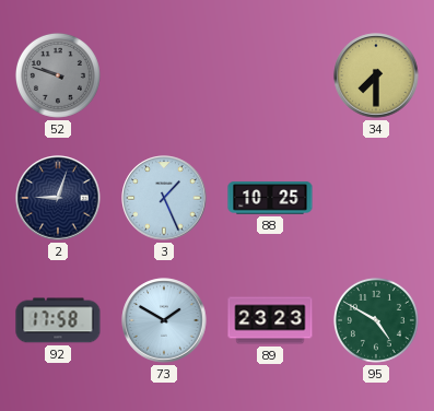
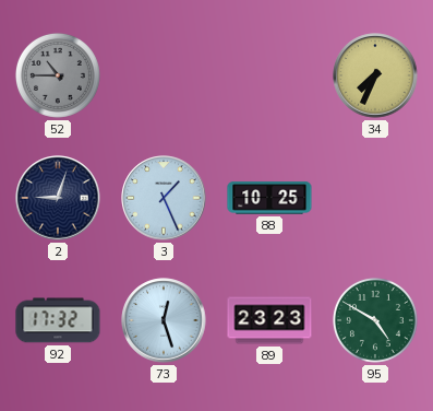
52: 9:48 -> 10:45
34: 7:30 -> 7:34
92: 17:58 -> 17:32
73: 1:50 -> 12:27
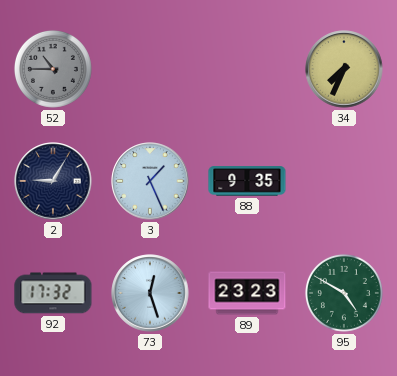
2: 9:03 -> 9:05
88: 10:25 -> 9:35
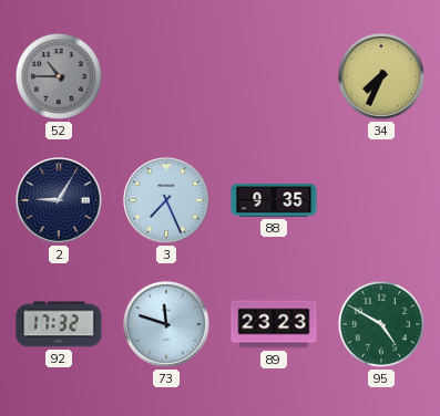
3: 1:26 -> 7:26
73: 12:27 -> 11:48
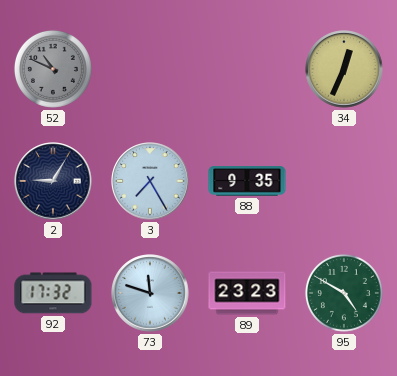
52: 10:45 -> 10:49
34: 7:34 -> 12:34
3: 7:26 -> 7:25
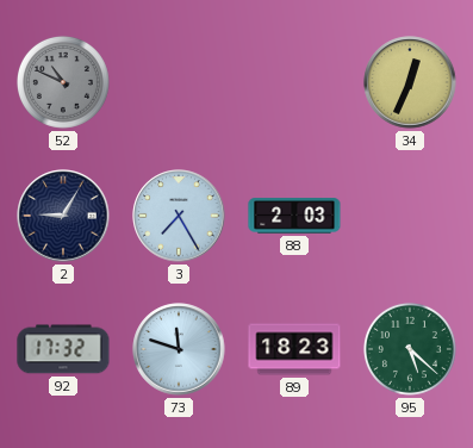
88: 9:35 -> 2:03
89: 23:23 -> 18:23
95: 4:50 -> 5:22
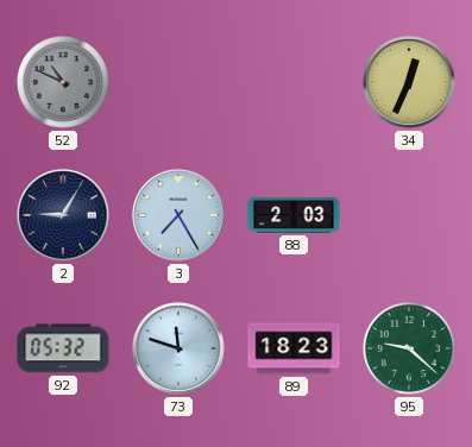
92: 17:32 -> 05:32
95: 5:22 -> 9:22
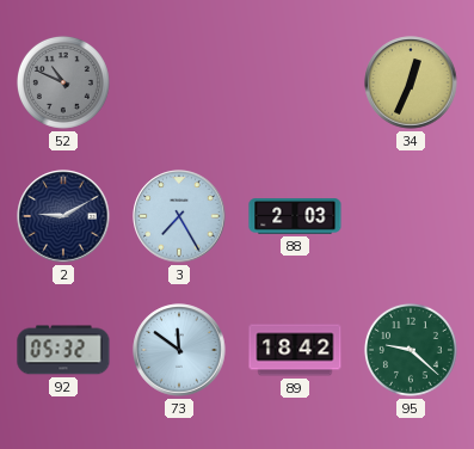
2: 9:05 -> 9:10
73: 11:48 -> 11:51
89: 18:23 -> 18:42
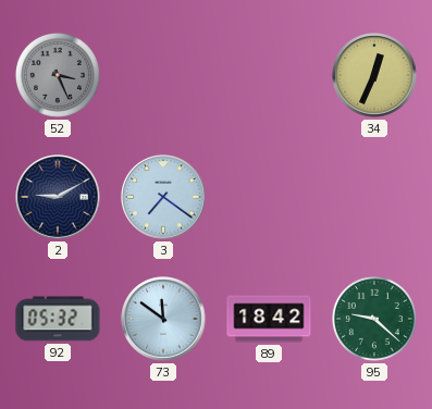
52: 10:49 -> 3:26
3: 7:25 -> 7:21
88: 2:03 -> none
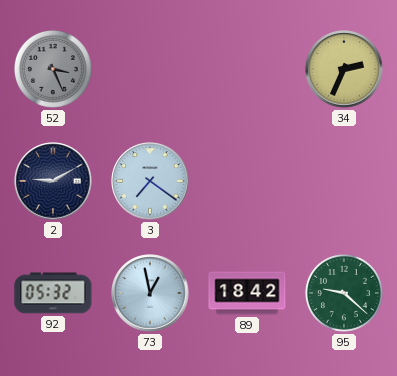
34: 12:34 -> 2:34
73: 11:51 -> 12:58
